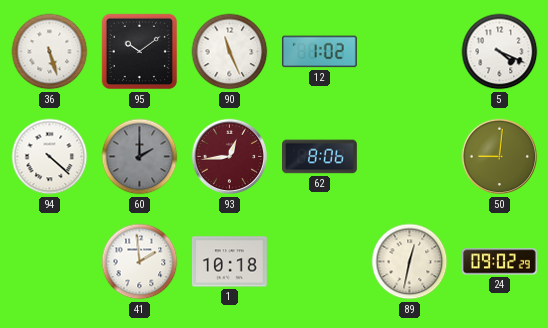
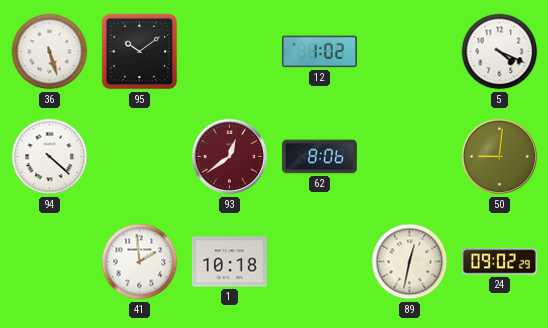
90: 11:26 -> none
60: 2:00 -> none
93: 12:44 -> 12:39
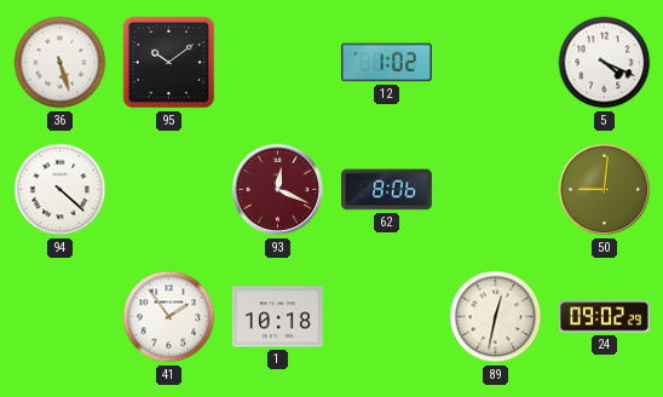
93: 12:39 -> 12:19
41: 1:59 -> 1:54
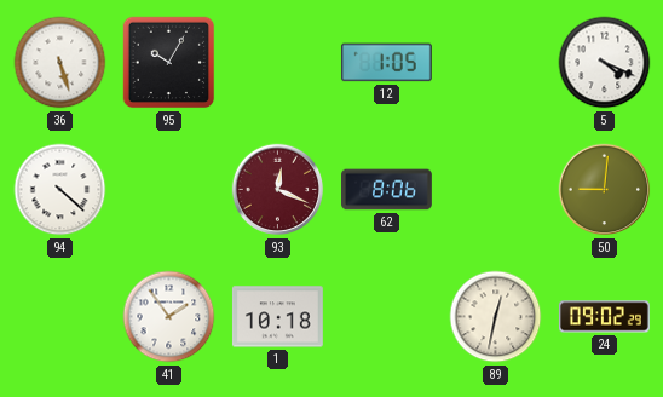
95: 10:09 -> 10:05
12: 1:02 -> 1:05
